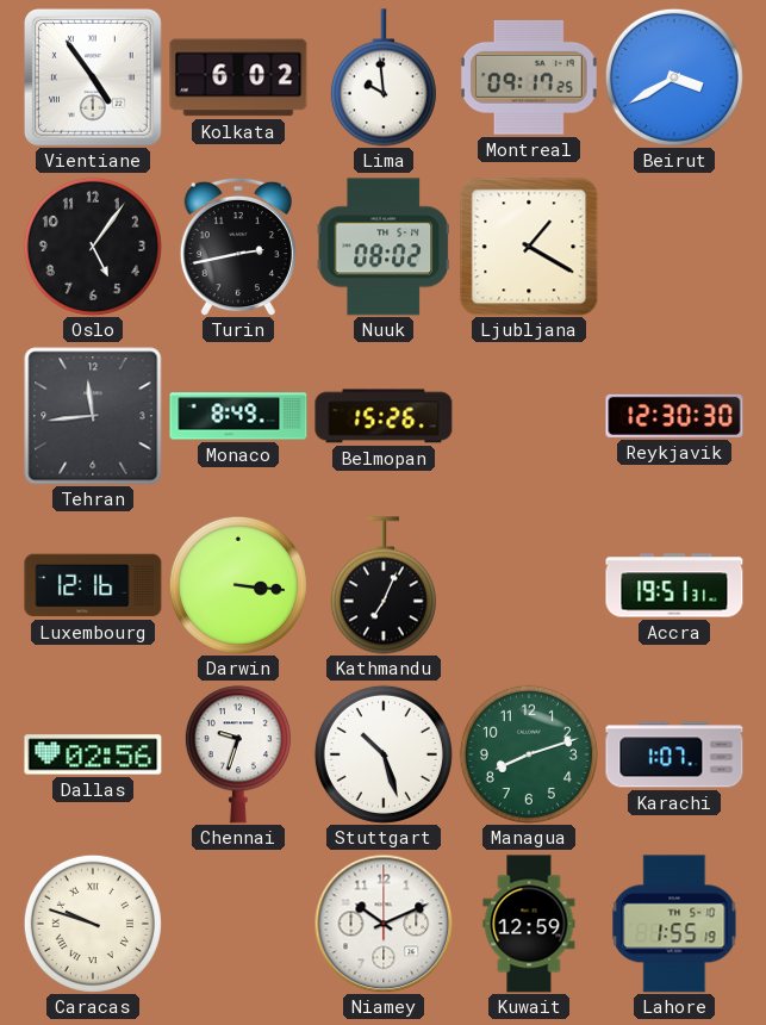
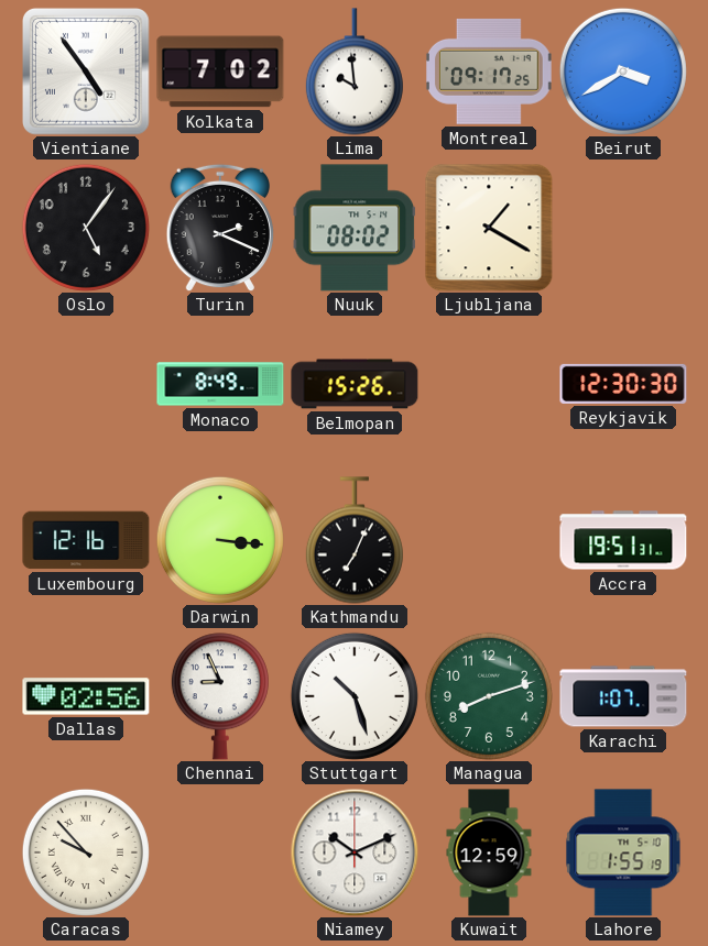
Kolkata: 6:02 -> 7:02
Turin: 2:43 -> 2:19
Tehran: 11:44 -> none
Chennai: 9:33 -> 8:56
Caracas: 9:48 -> 9:53
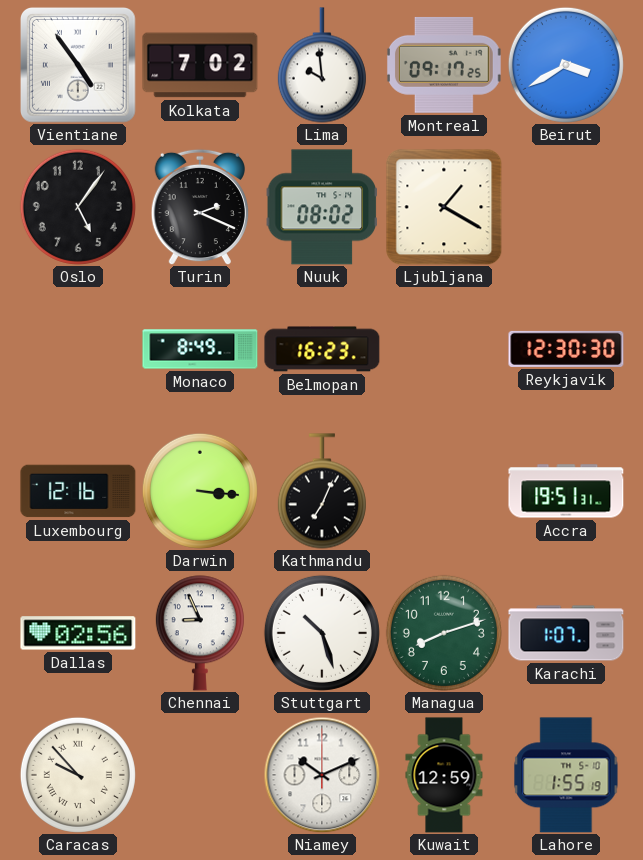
Belmopan: 15:26 -> 16:23
